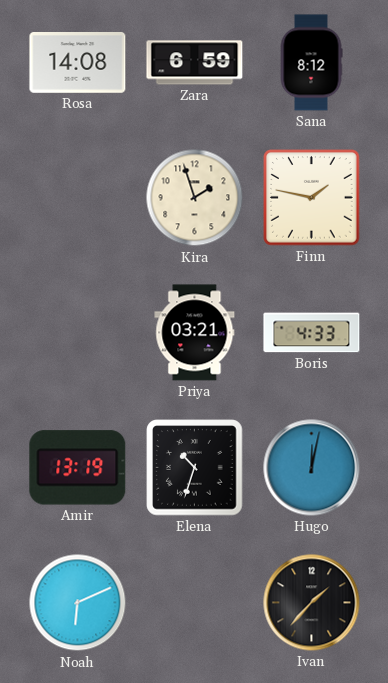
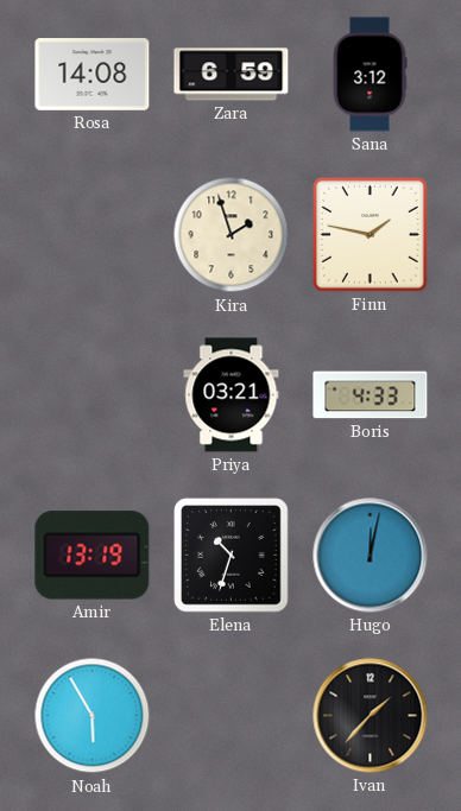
Sana: 8:12 -> 3:12
Noah: 6:11 -> 5:55
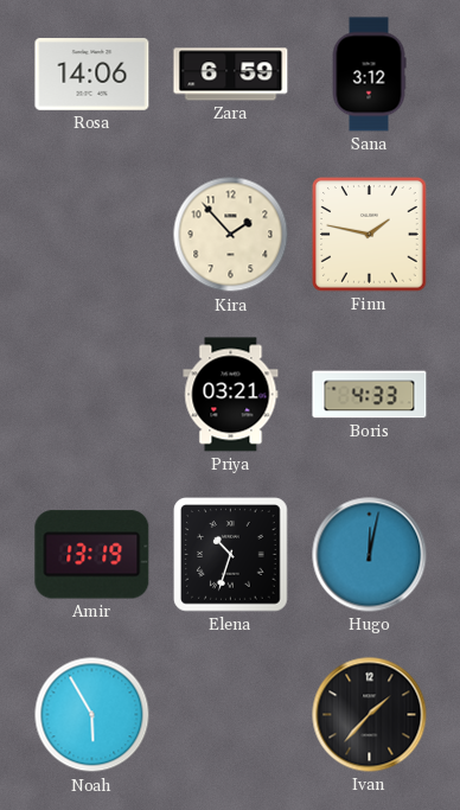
Rosa: 14:08 -> 14:06
Kira: 1:57 -> 1:53
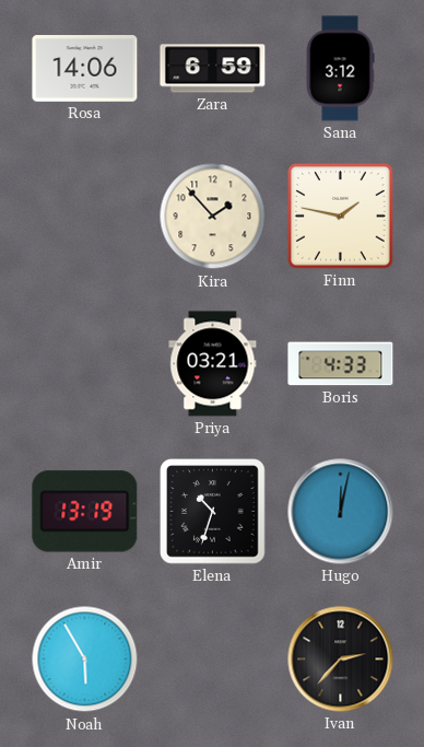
Ivan: 1:37 -> 2:37
